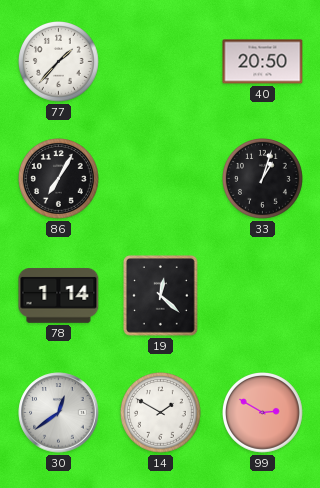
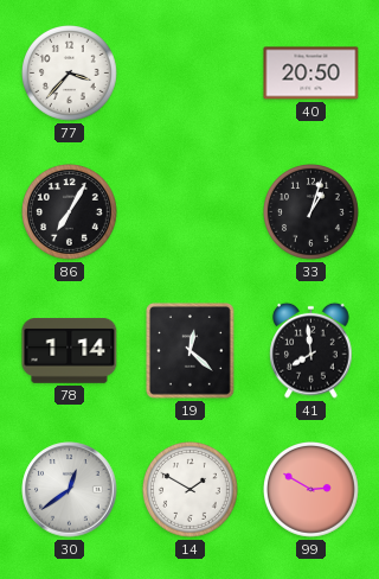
77: 1:37 -> 3:37
41: none -> 7:59
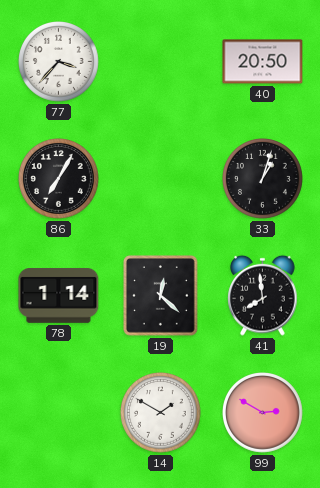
30: 12:39 -> none
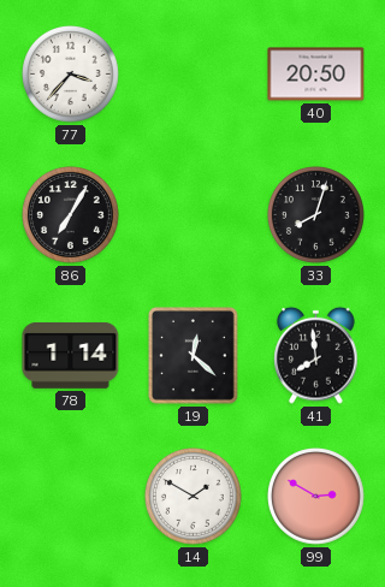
33: 1:03 -> 8:03
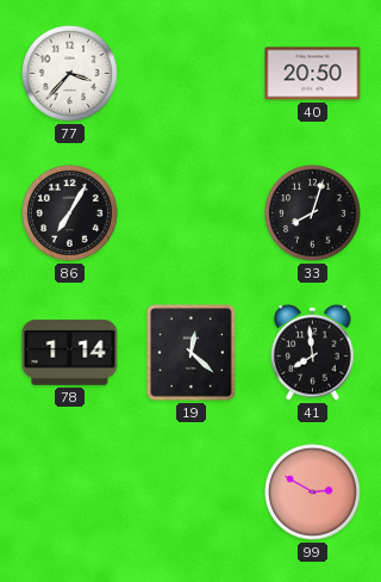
14: 1:50 -> none
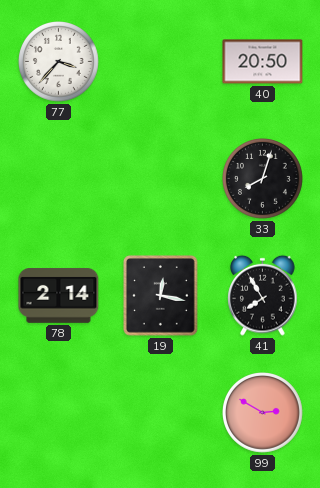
86: 7:05 -> none
78: 1:14 -> 2:14
19: 12:22 -> 12:17
41: 7:59 -> 7:55
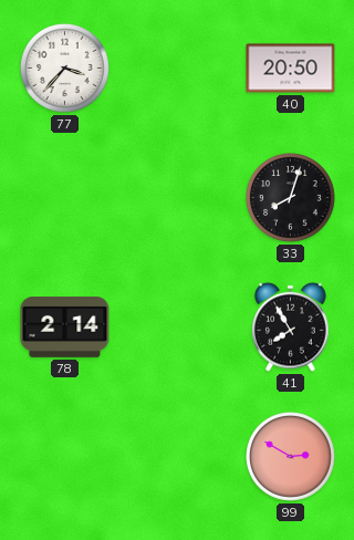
19: 12:17 -> none
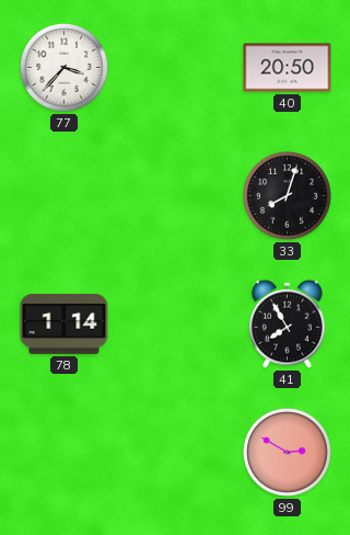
78: 2:14 -> 1:14
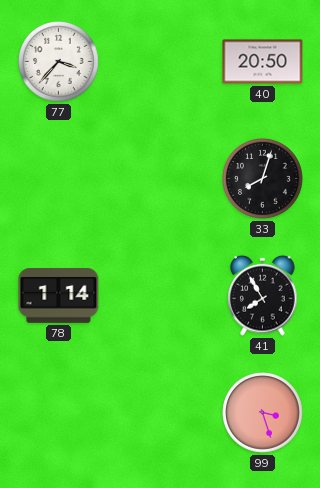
99: 2:50 -> 3:27
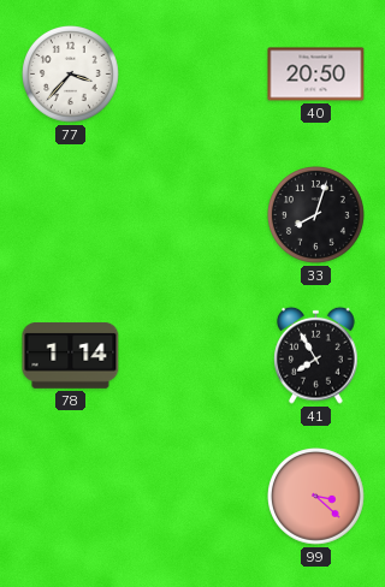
99: 3:27 -> 3:22
